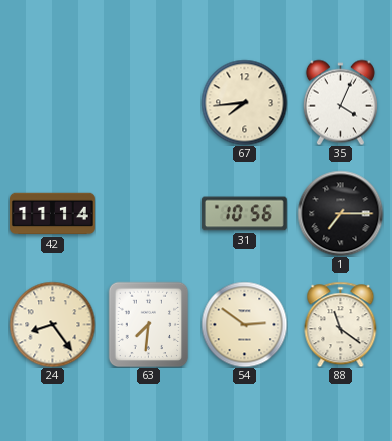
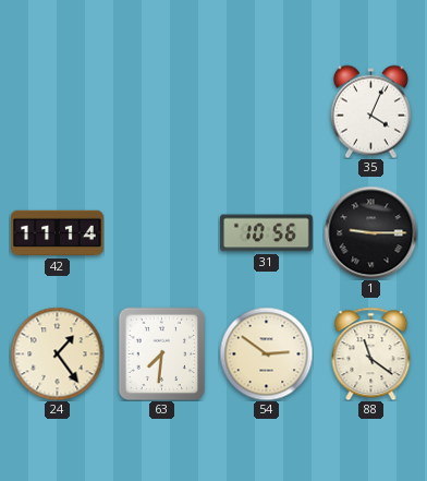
67: 7:44 -> none
1: 7:15 -> 9:15
24: 8:24 -> 1:24
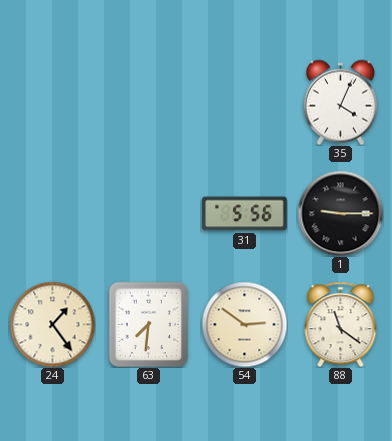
42: 11:14 -> none
31: 10:56 -> 5:56
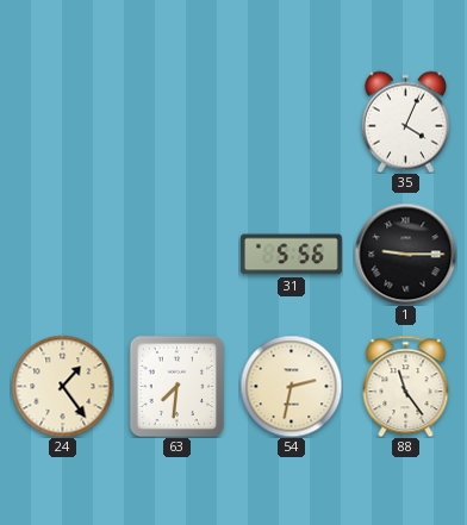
54: 2:51 -> 2:32
88: 11:21 -> 11:24
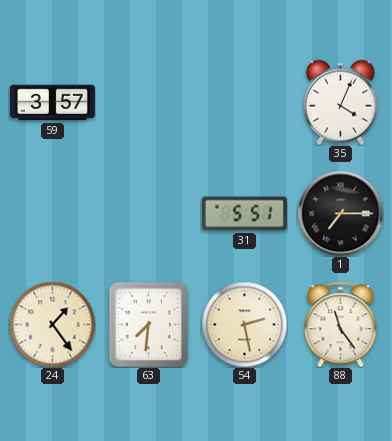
59: none -> 3:57
31: 5:56 -> 5:51
1: 9:15 -> 7:15
54: 2:32 -> 2:28
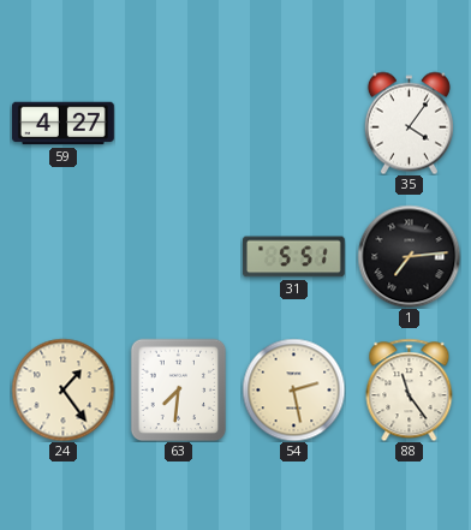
59: 3:57 -> 4:27
35: 4:04 -> 4:06
1: 7:15 -> 7:14
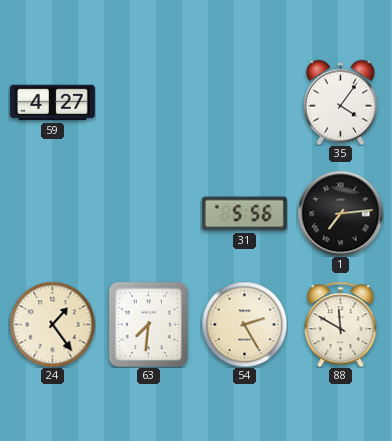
31: 5:51 -> 5:56
54: 2:28 -> 2:25
88: 11:24 -> 11:50
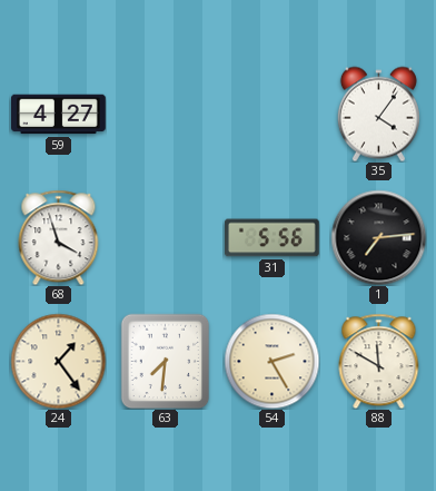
68: none -> 3:57
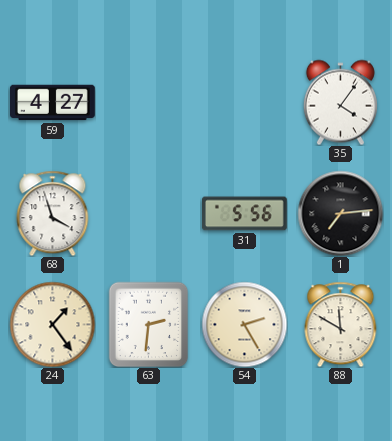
63: 7:31 -> 2:31
